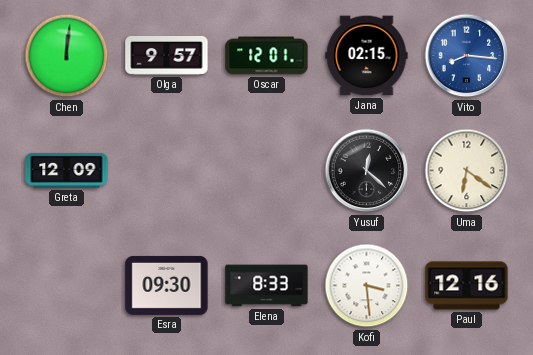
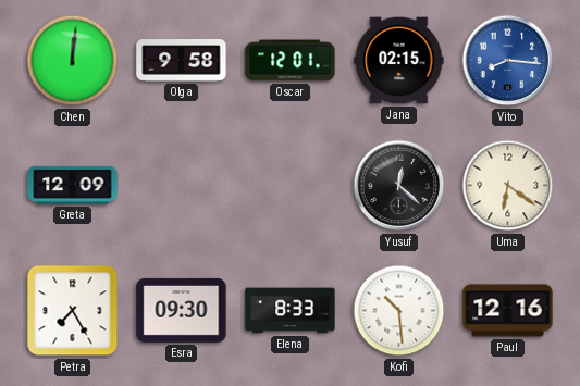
Olga: 9:57 -> 9:58
Petra: none -> 7:25
Kofi: 3:29 -> 10:29
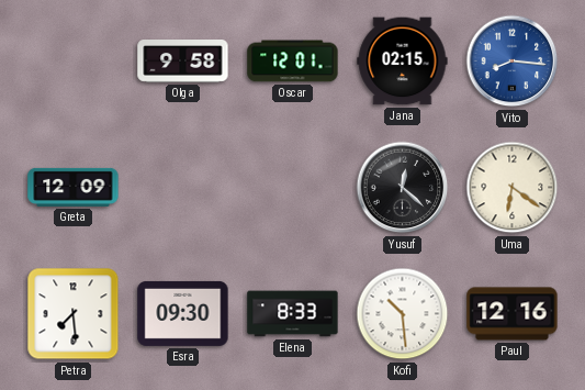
Chen: 12:01 -> none
Petra: 7:25 -> 7:29
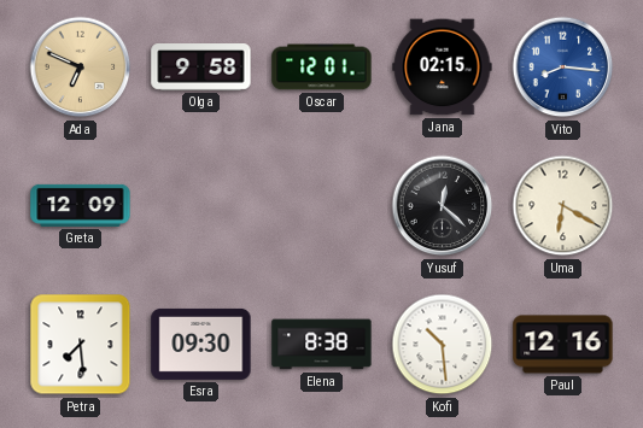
Ada: none -> 6:49
Uma: 6:21 -> 6:20
Elena: 8:33 -> 8:38
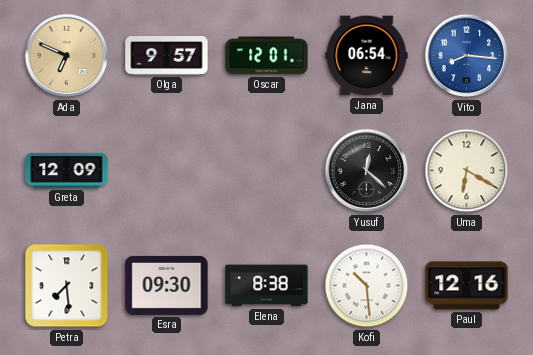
Olga: 9:58 -> 9:57
Jana: 02:15 -> 06:54
